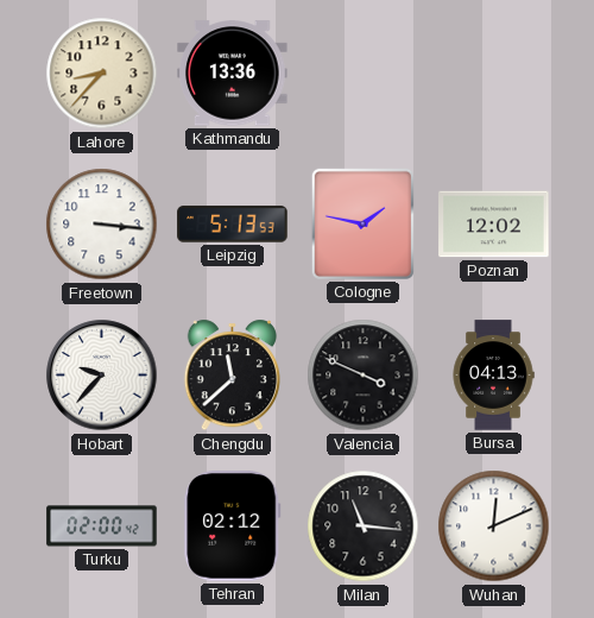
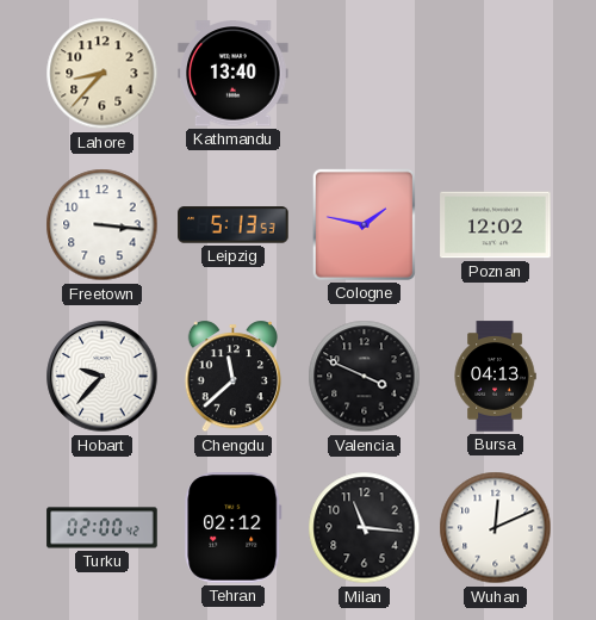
Kathmandu: 13:36 -> 13:40
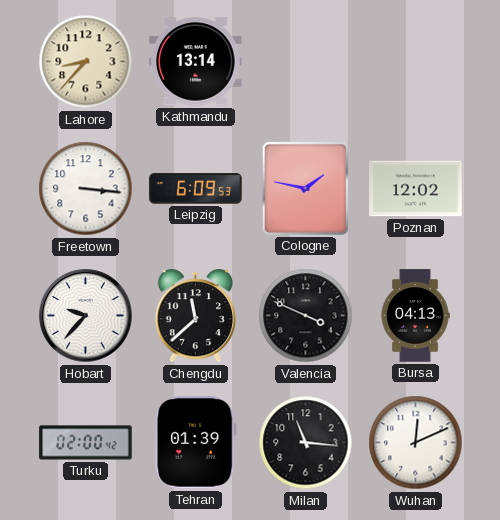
Kathmandu: 13:40 -> 13:14
Leipzig: 5:13 -> 6:09
Tehran: 02:12 -> 01:39
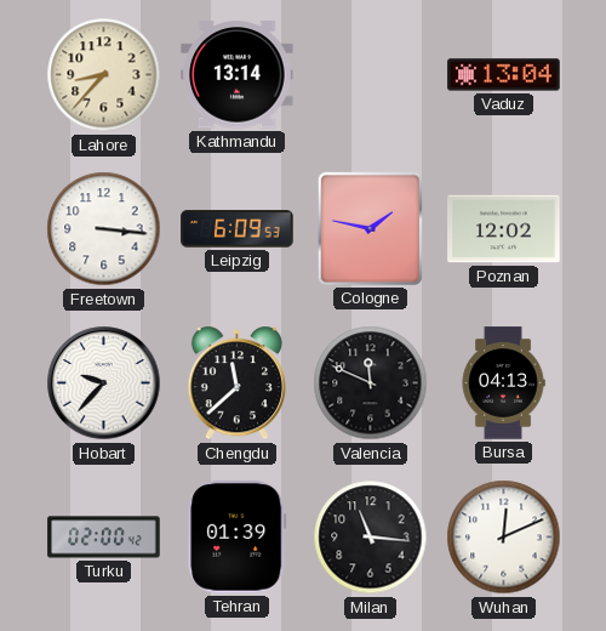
Vaduz: none -> 13:04
Valencia: 3:49 -> 11:49
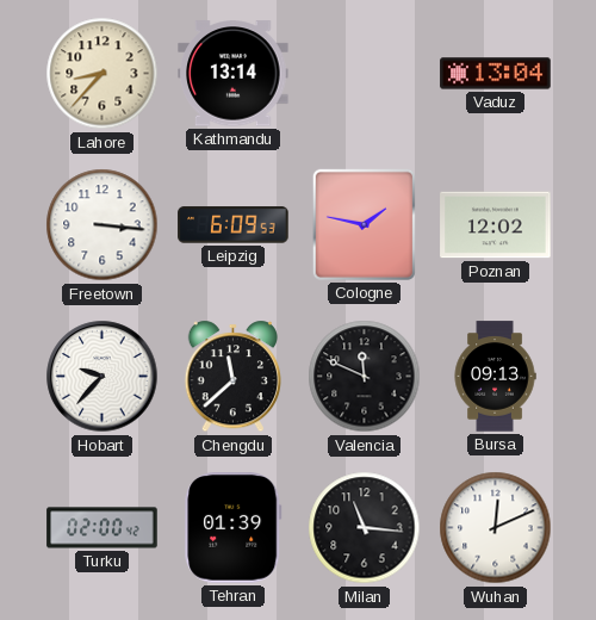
Bursa: 04:13 -> 09:13
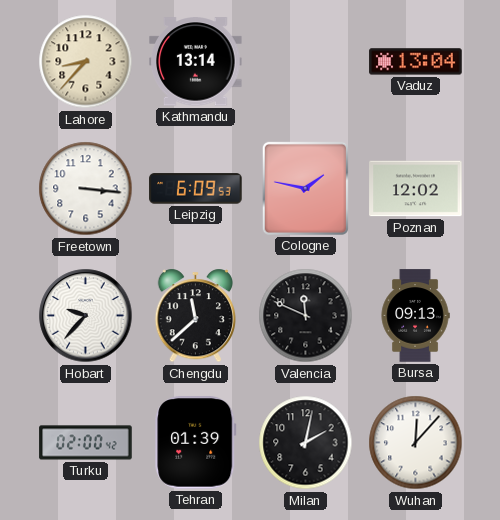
Milan: 11:16 -> 2:02
Wuhan: 12:11 -> 12:07
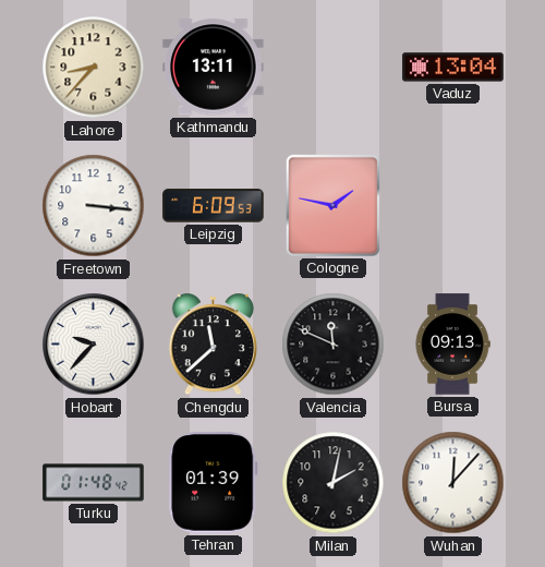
Kathmandu: 13:14 -> 13:11
Poznan: 12:02 -> none
Turku: 02:00 -> 01:48
